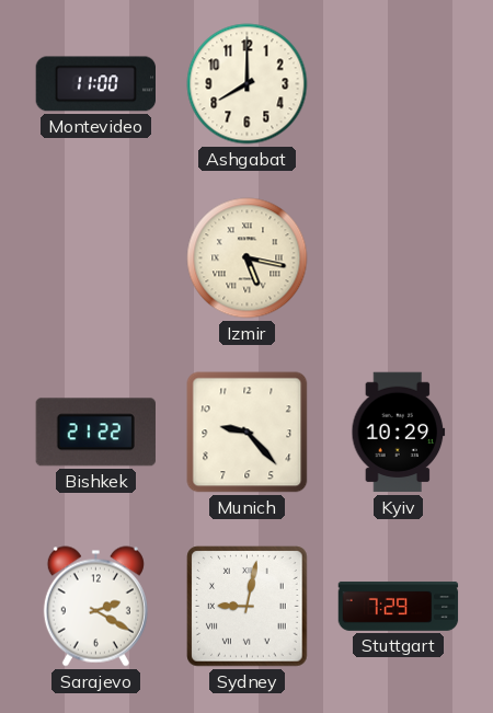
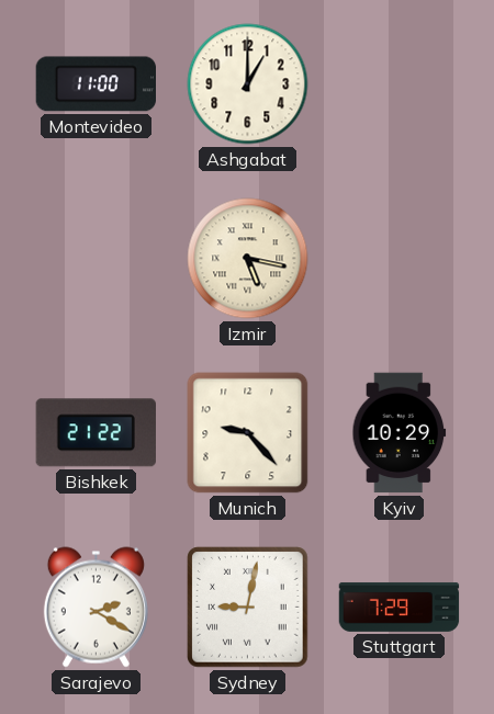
Ashgabat: 8:00 -> 1:00
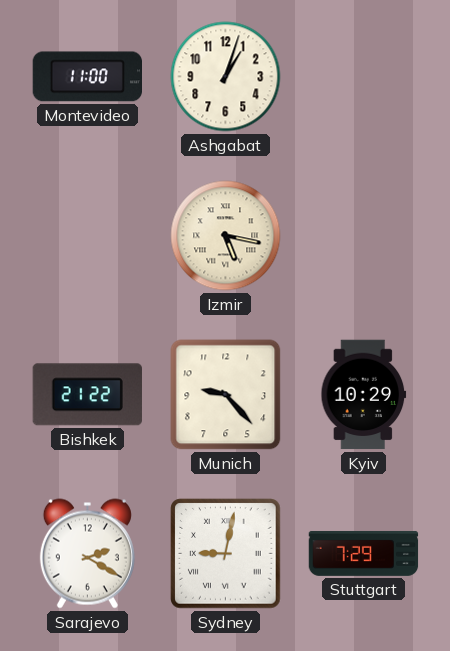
Ashgabat: 1:00 -> 1:03
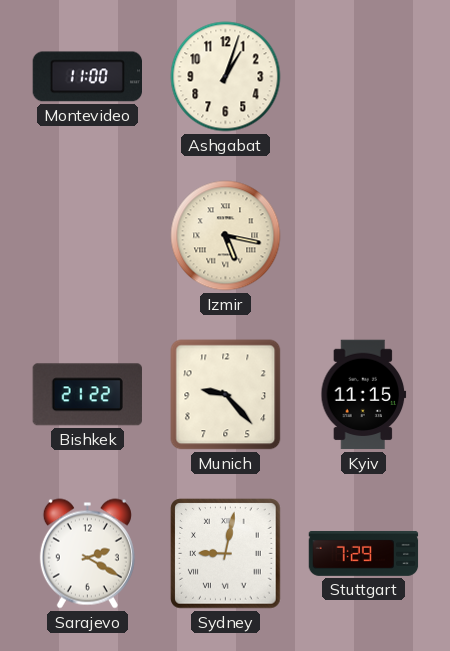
Kyiv: 10:29 -> 11:15
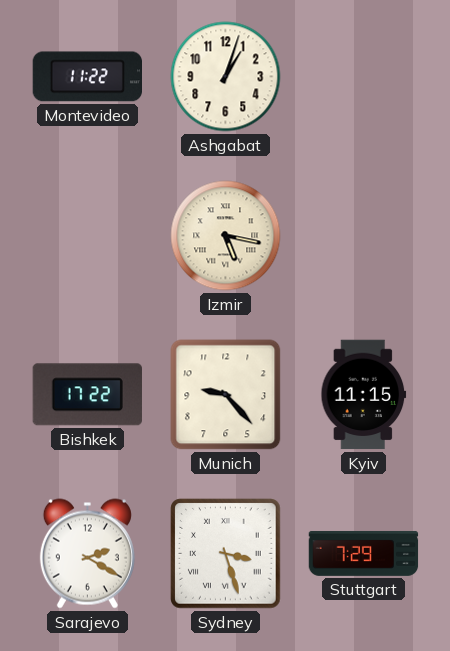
Montevideo: 11:00 -> 11:22
Bishkek: 21:22 -> 17:22
Sydney: 9:02 -> 3:27
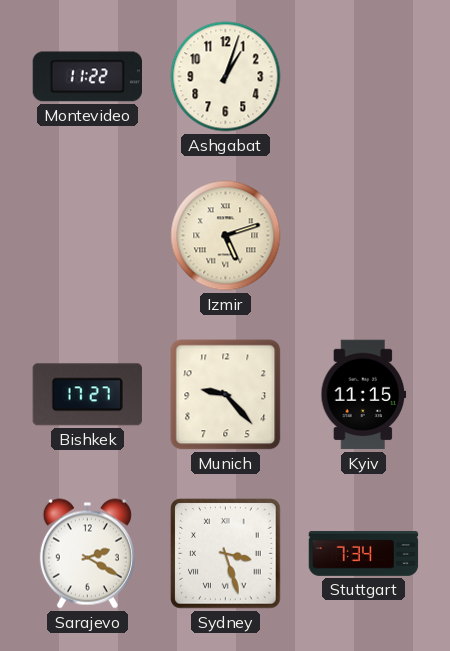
Izmir: 5:17 -> 5:12
Bishkek: 17:22 -> 17:27
Stuttgart: 7:29 -> 7:34
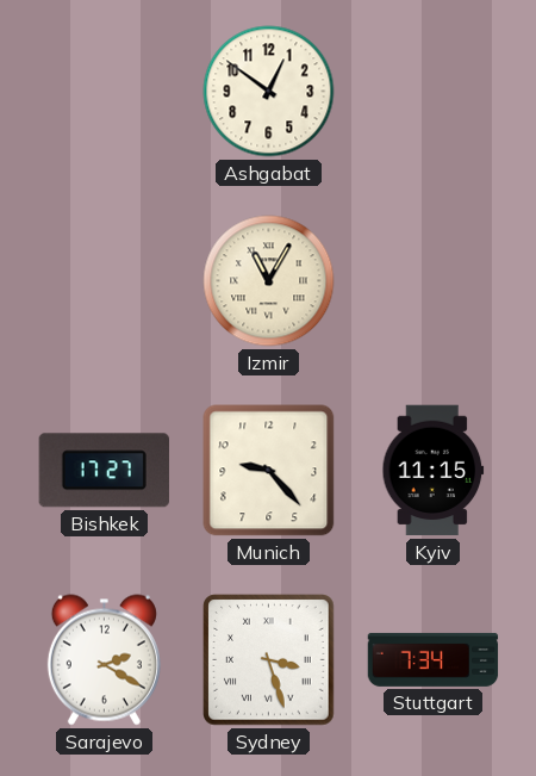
Montevideo: 11:22 -> none
Ashgabat: 1:03 -> 12:51
Izmir: 5:12 -> 11:05
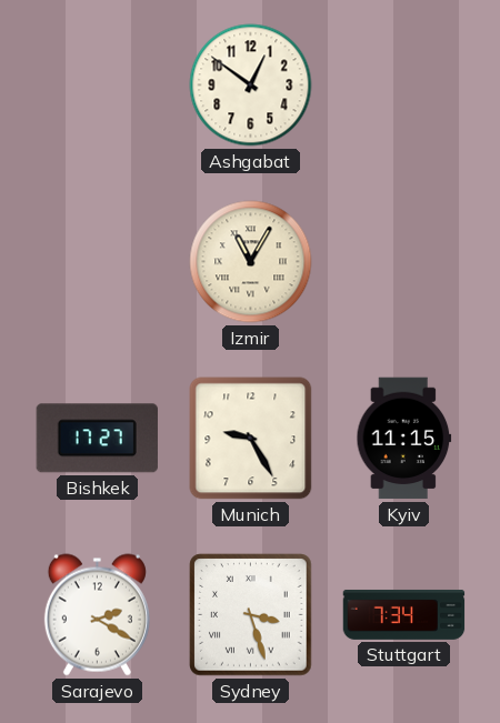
Munich: 9:23 -> 9:25
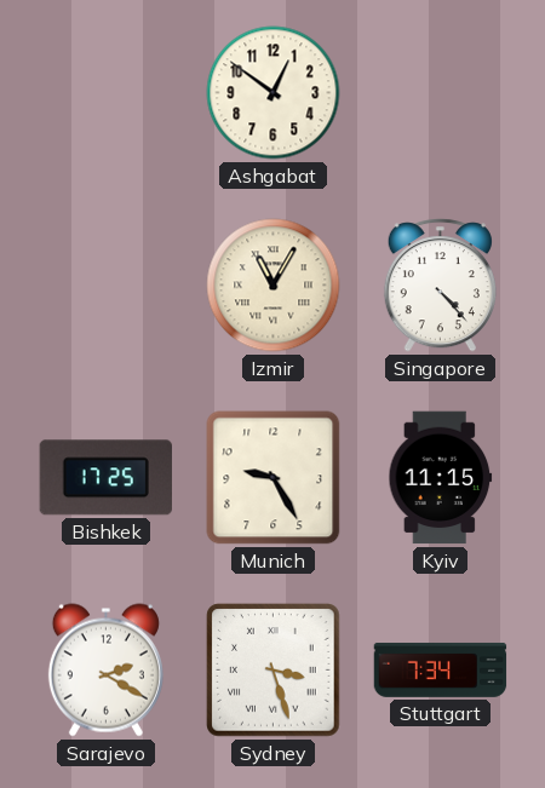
Singapore: none -> 4:23
Bishkek: 17:27 -> 17:25
